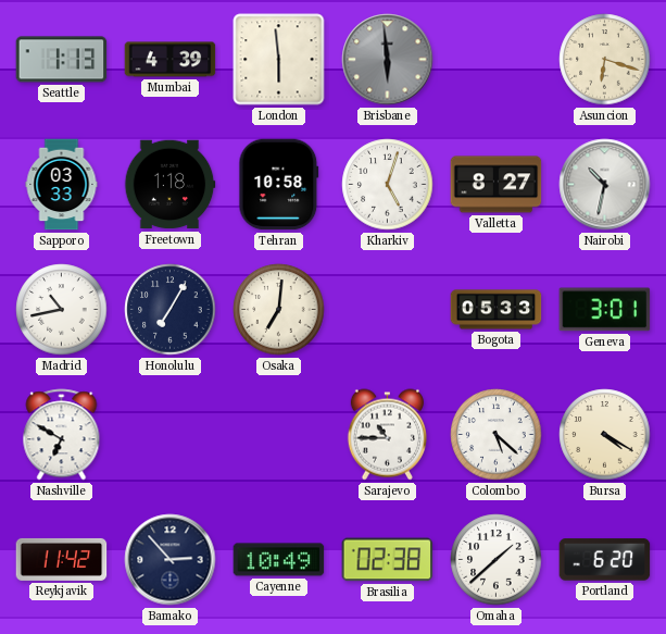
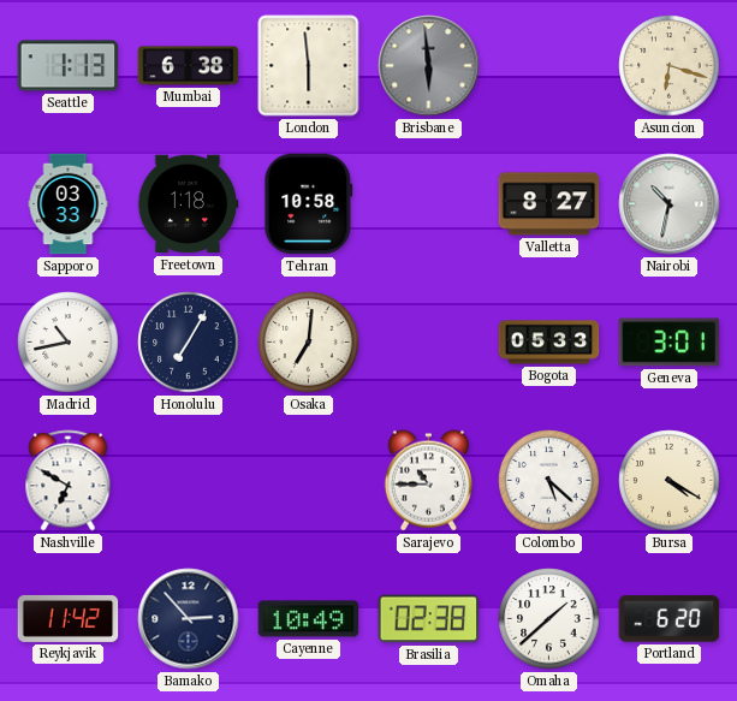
Mumbai: 4:39 -> 6:38
Kharkiv: 5:03 -> none
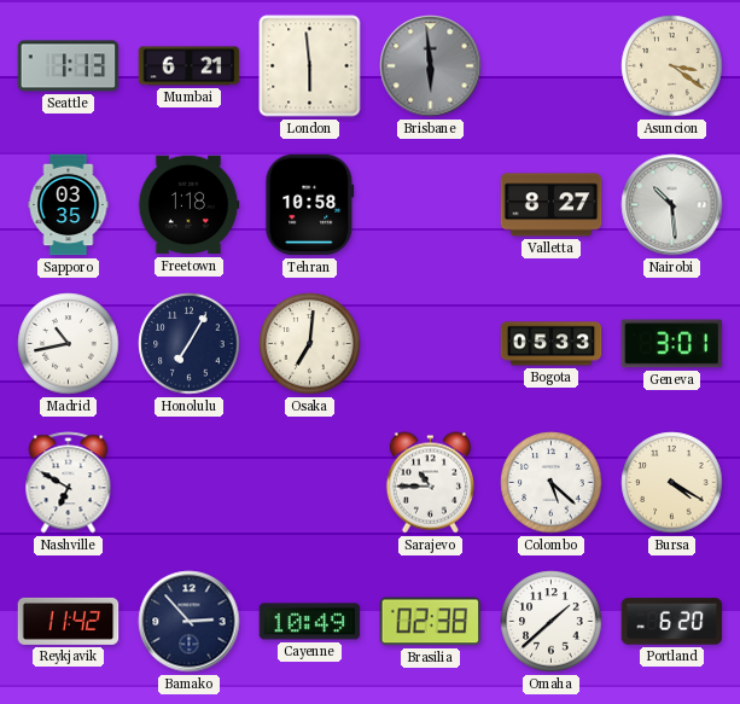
Mumbai: 6:38 -> 6:21
Asuncion: 6:18 -> 3:21
Sapporo: 03:33 -> 03:35
Nairobi: 10:32 -> 10:29
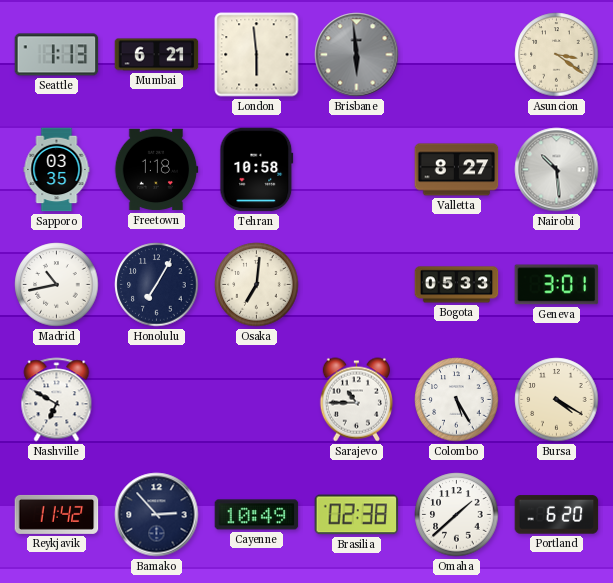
Colombo: 5:22 -> 5:25
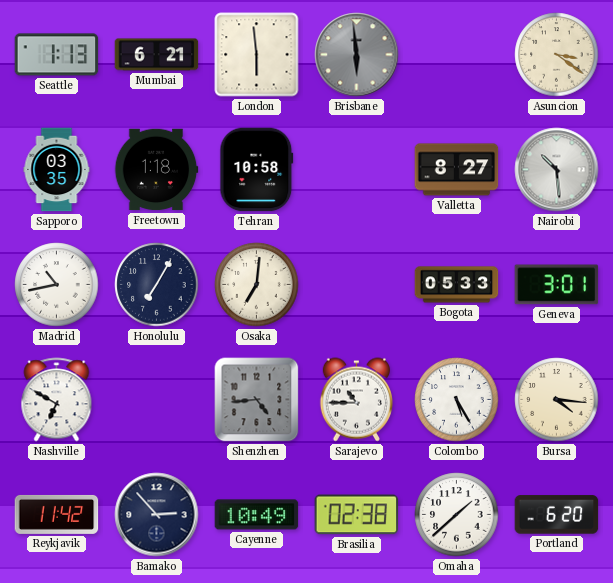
Shenzhen: none -> 4:44
Bursa: 4:20 -> 4:16
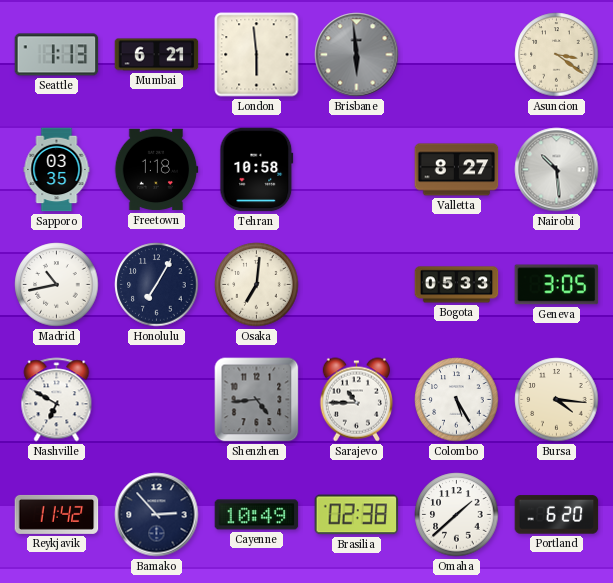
Geneva: 3:01 -> 3:05
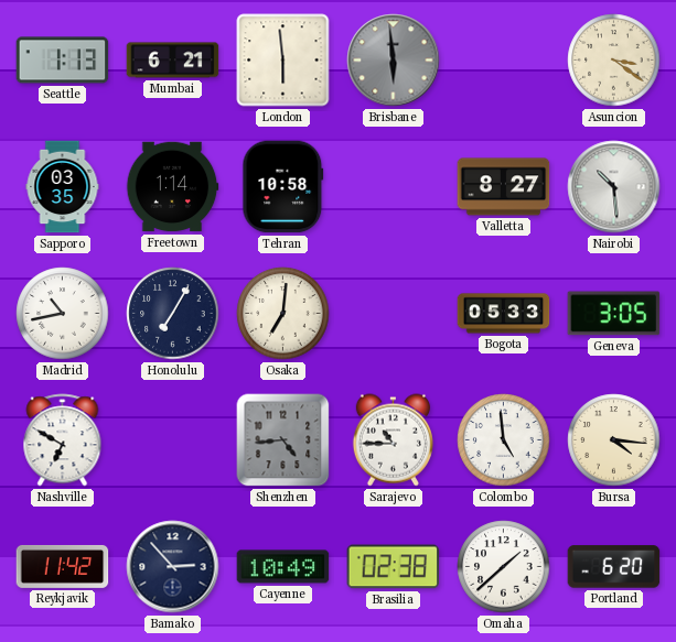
Freetown: 1:18 -> 1:14
Colombo: 5:25 -> 4:59
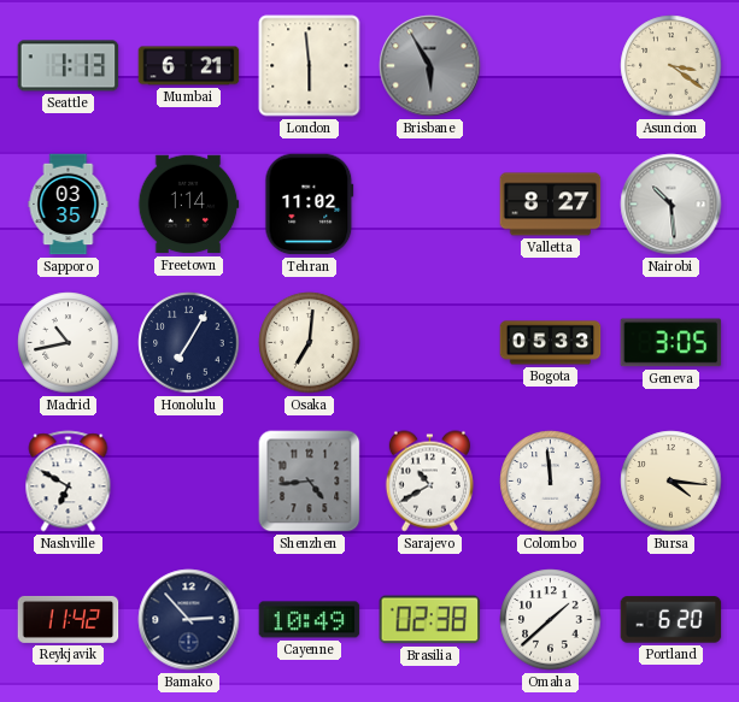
Brisbane: 5:59 -> 5:55
Tehran: 10:58 -> 11:02
Sarajevo: 10:45 -> 10:40
Colombo: 4:59 -> 11:59
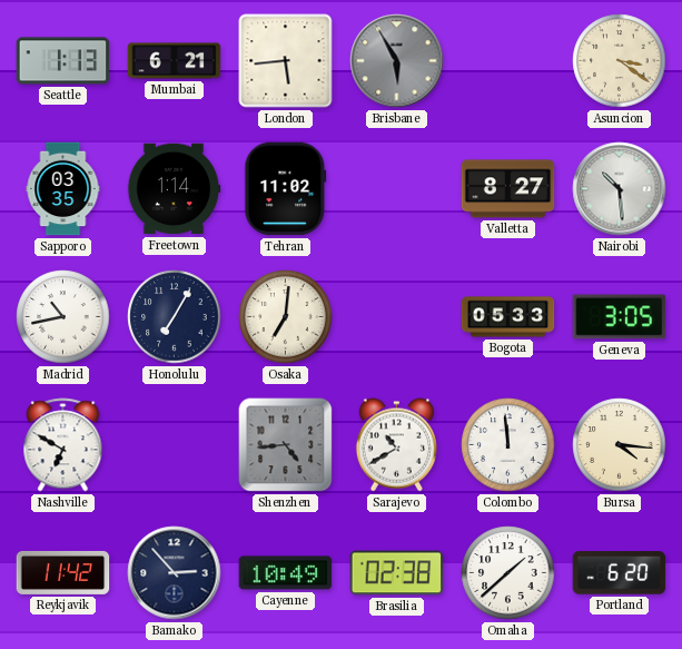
London: 5:59 -> 5:44
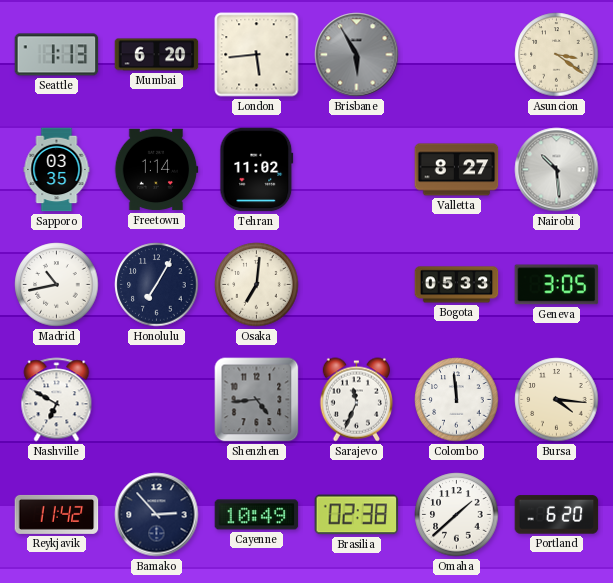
Mumbai: 6:21 -> 6:20
Sarajevo: 10:40 -> 11:34
